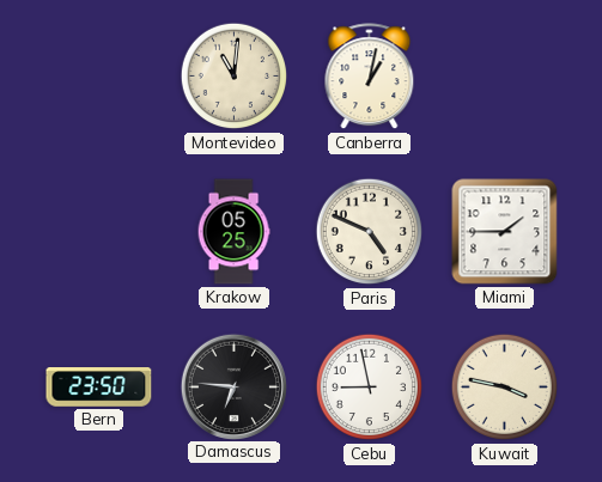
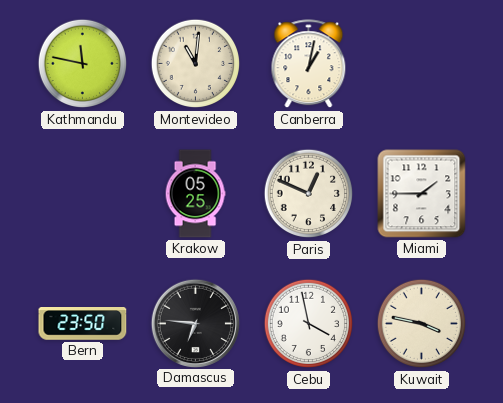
Kathmandu: none -> 11:47
Paris: 4:49 -> 12:49
Cebu: 8:58 -> 3:58
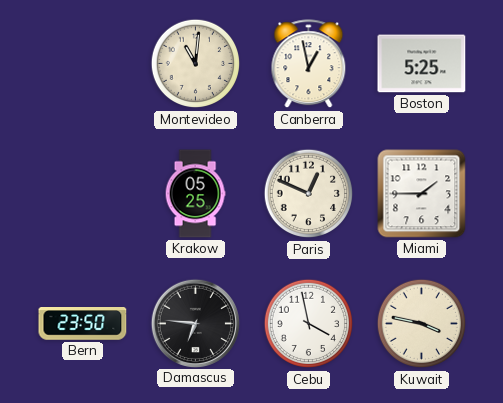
Kathmandu: 11:47 -> none
Canberra: 1:02 -> 12:58
Boston: none -> 5:25
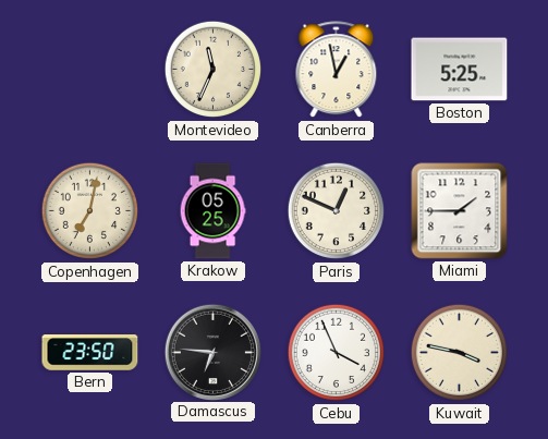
Montevideo: 11:01 -> 11:34
Copenhagen: none -> 7:02
Cebu: 3:58 -> 3:56
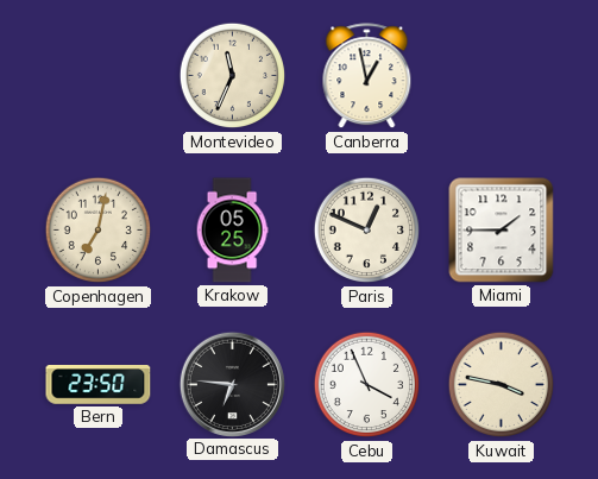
Boston: 5:25 -> none
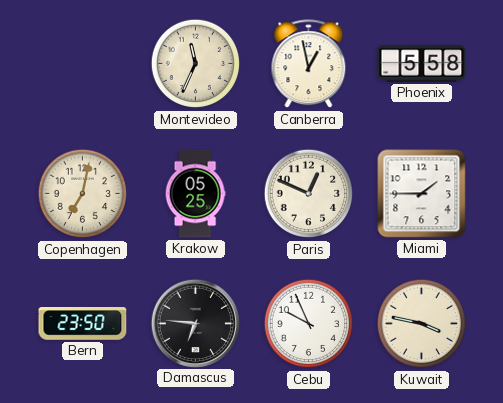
Phoenix: none -> 5:58
Cebu: 3:56 -> 9:56
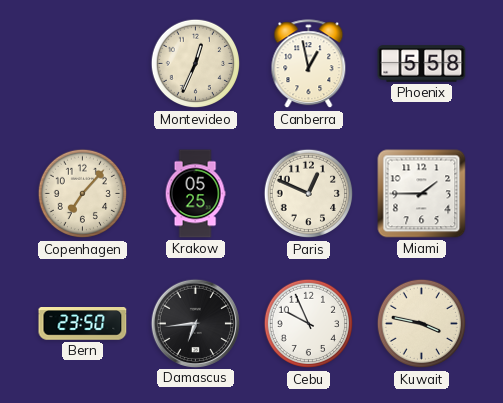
Montevideo: 11:34 -> 12:34
Copenhagen: 7:02 -> 7:07
Damascus: 6:46 -> 6:44
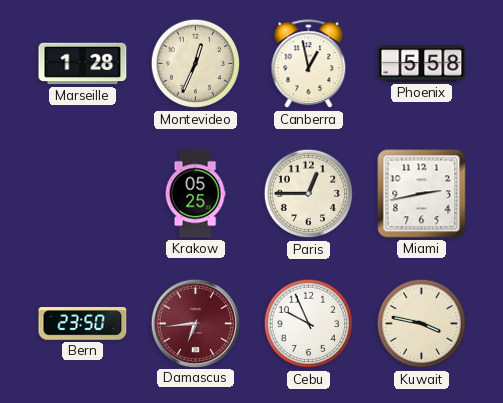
Marseille: none -> 1:28
Copenhagen: 7:07 -> none
Paris: 12:49 -> 12:45
Miami: 1:45 -> 2:43
Damascus dial: black -> burgundy
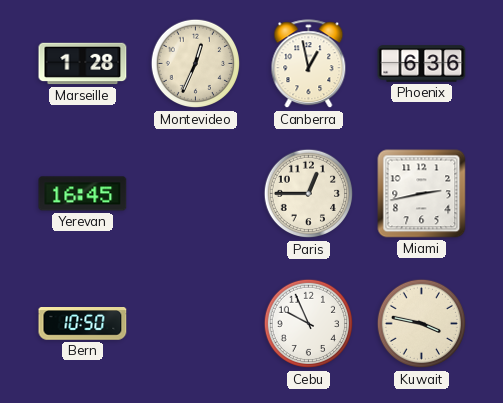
Phoenix: 5:58 -> 6:36
Yerevan: none -> 16:45
Krakow: 05:25 -> none
Bern: 23:50 -> 10:50
Damascus: 6:44 -> none
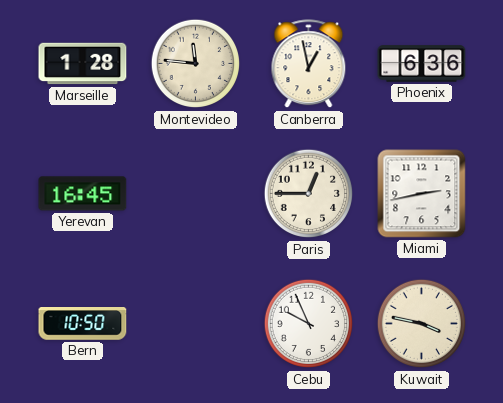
Montevideo: 12:34 -> 11:46
